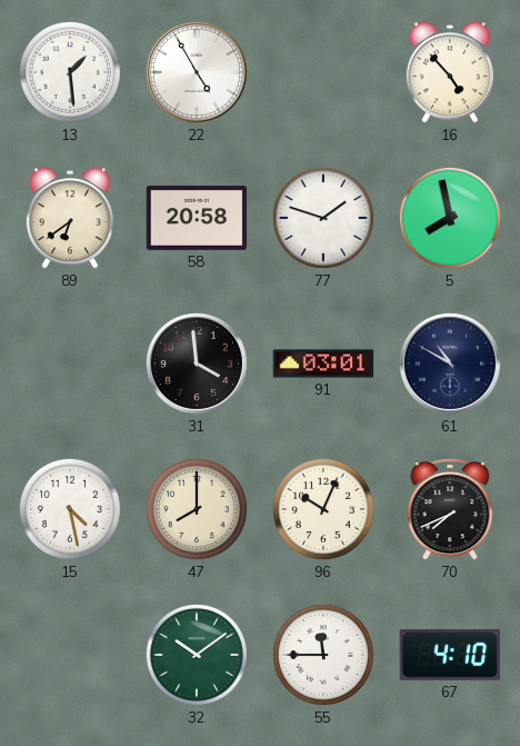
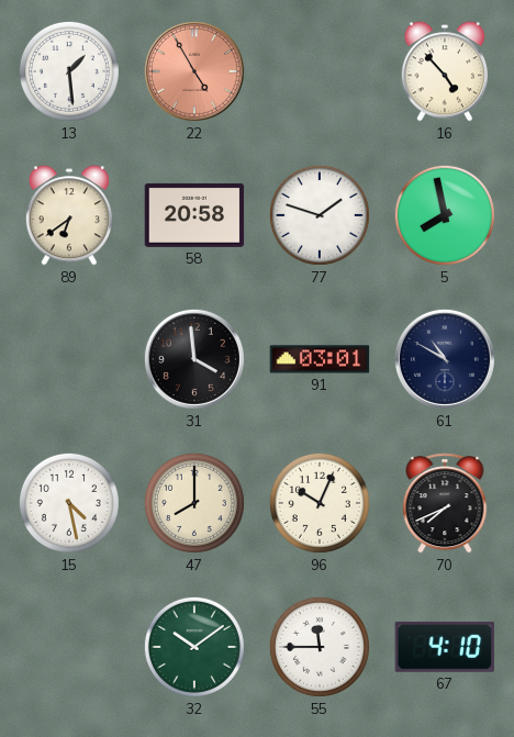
22 dial: white -> salmon
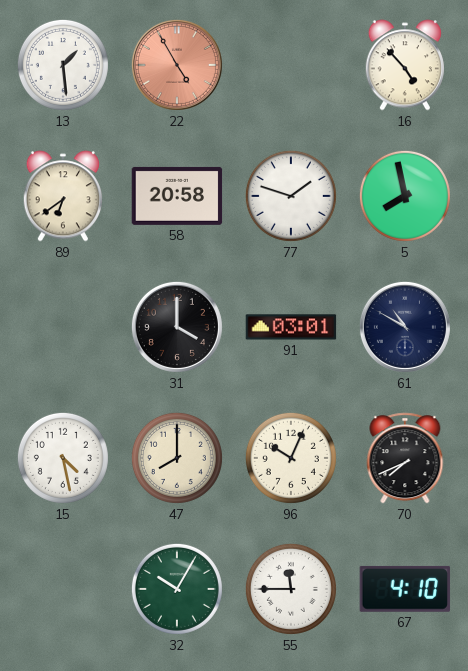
31: 3:59 -> 4:00
32: 10:09 -> 10:05
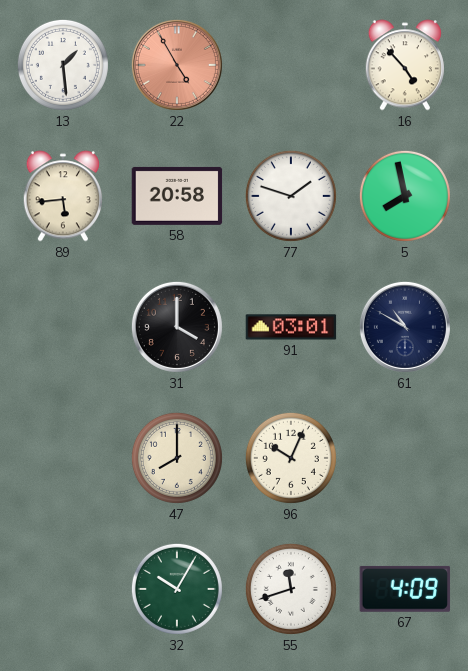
89: 6:39 -> 5:44
15: 4:28 -> none
70: 7:41 -> none
55: 11:45 -> 11:42
67: 4:10 -> 4:09
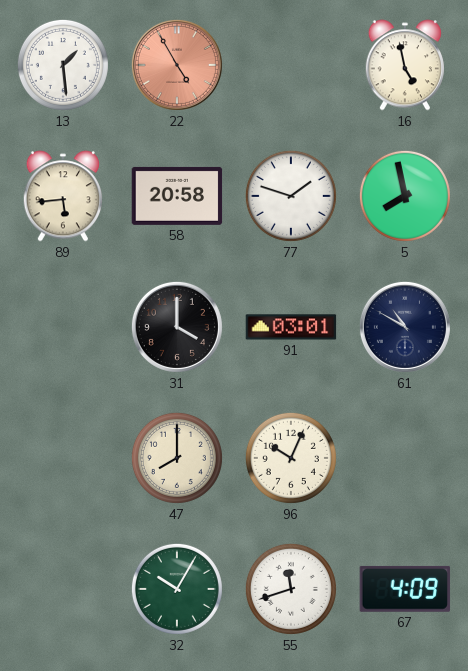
16: 4:53 -> 4:58
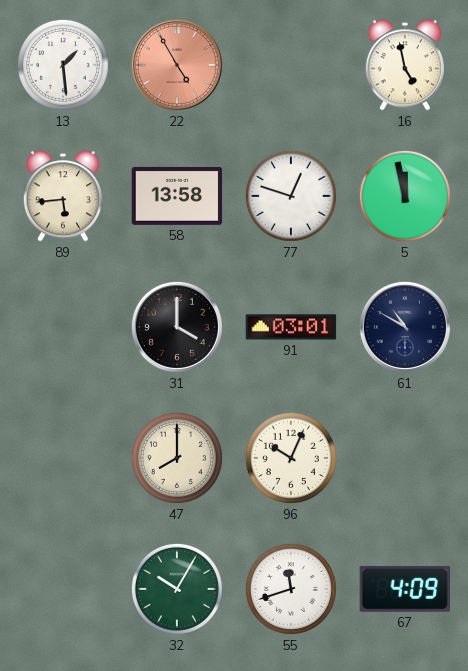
58: 20:58 -> 13:58
77: 1:48 -> 12:48
5: 7:58 -> 11:58
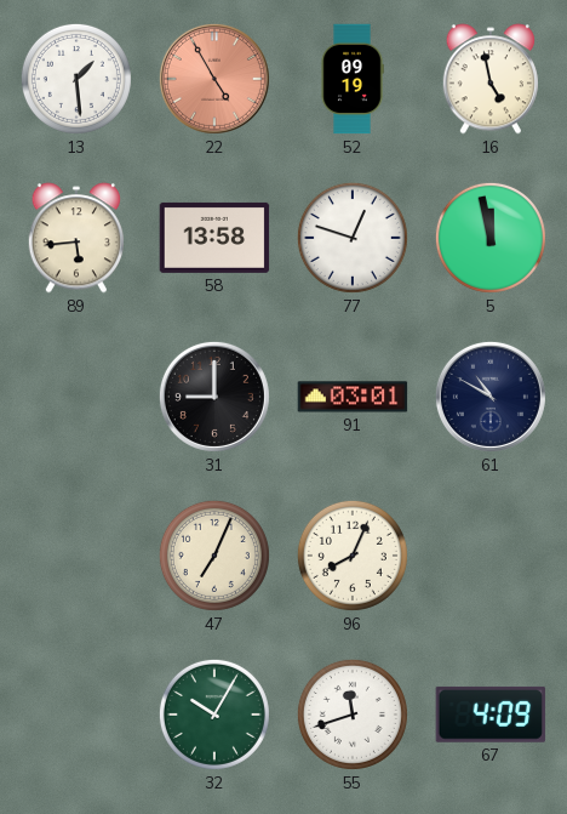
52: none -> 09:19
31: 4:00 -> 9:00
47: 8:00 -> 7:04
96: 10:04 -> 8:04
